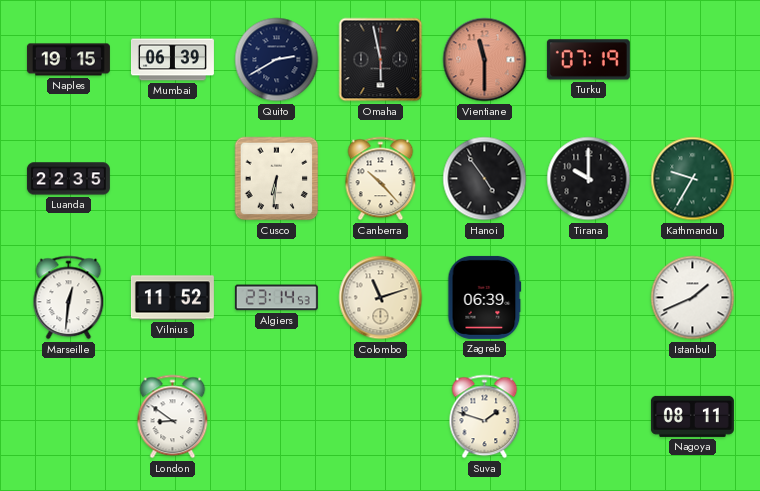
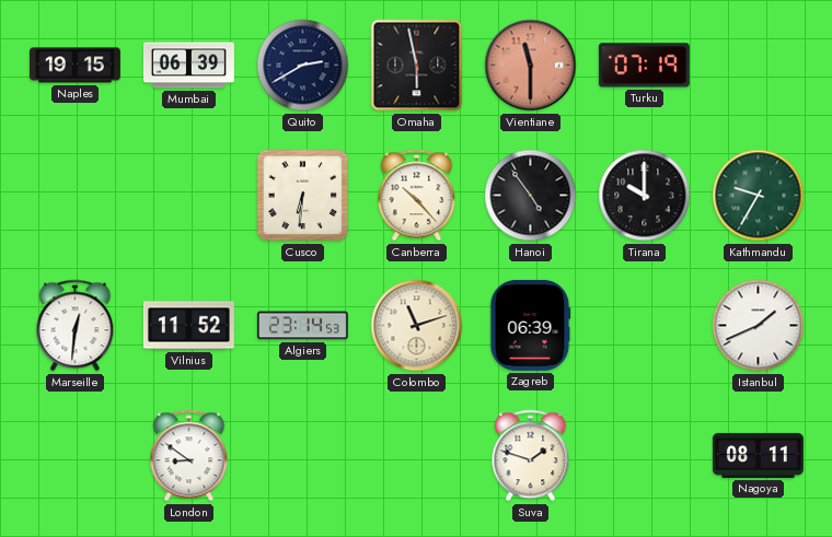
Luanda: 22:35 -> none
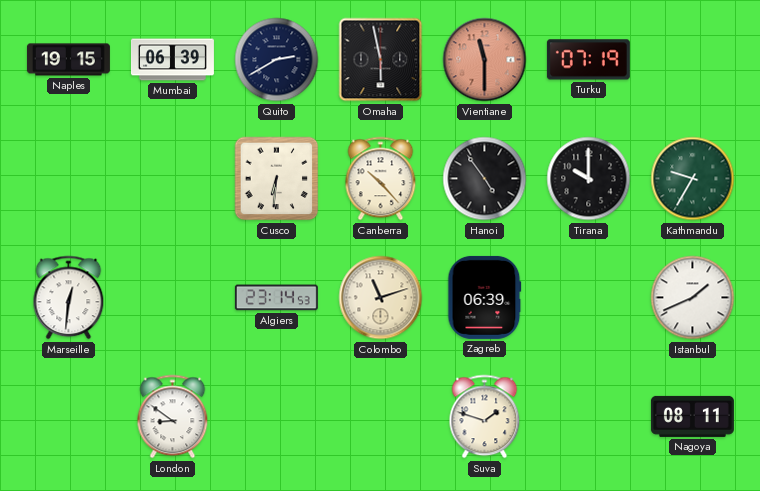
Vilnius: 11:52 -> none
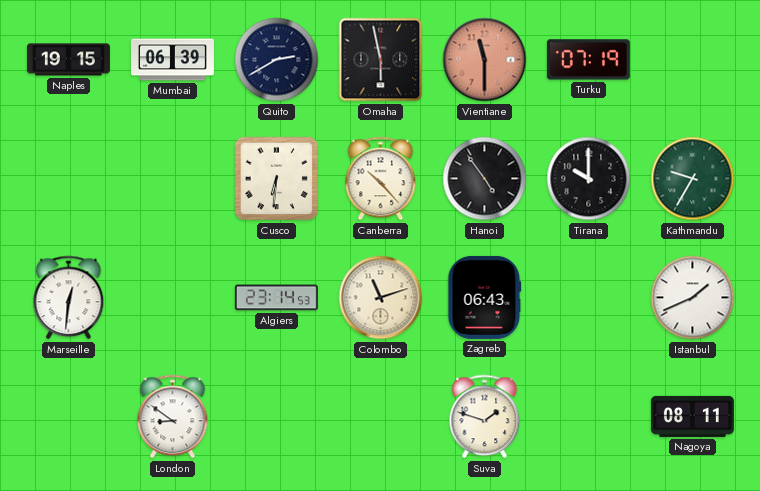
Zagreb: 06:39 -> 06:43
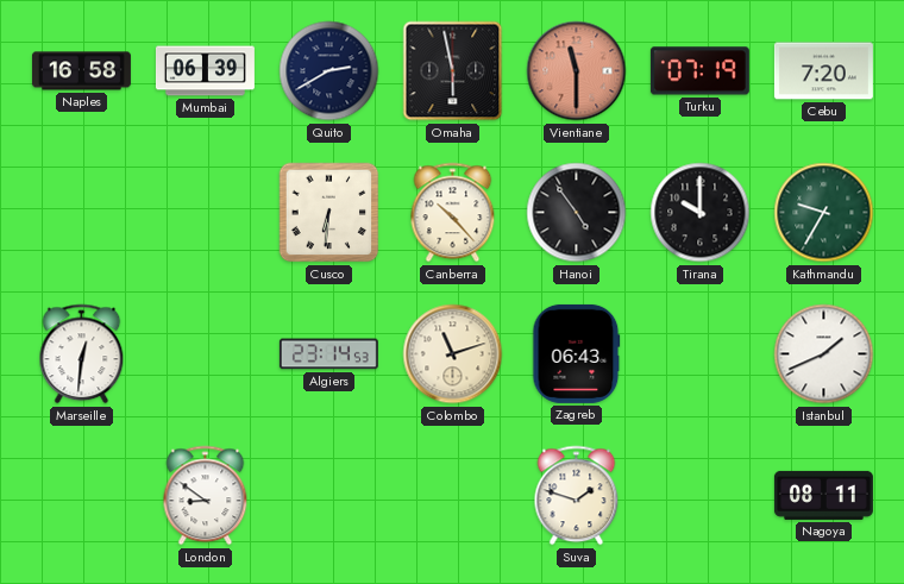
Naples: 19:15 -> 16:58
Cebu: none -> 7:20
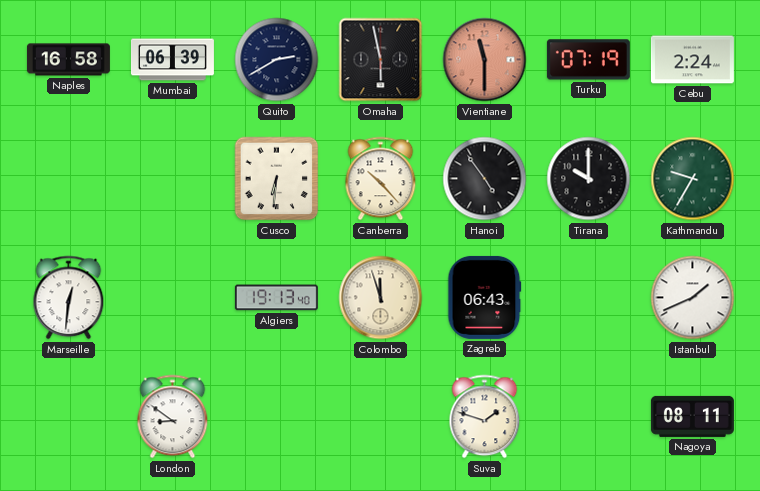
Cebu: 7:20 -> 2:24
Algiers: 23:14 -> 19:13
Colombo: 11:12 -> 11:57
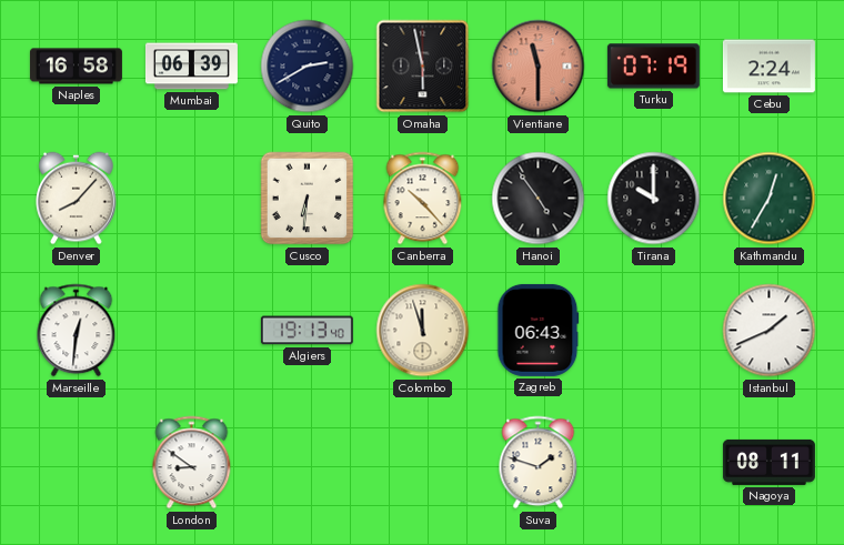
Denver: none -> 8:07
Kathmandu: 9:35 -> 12:35
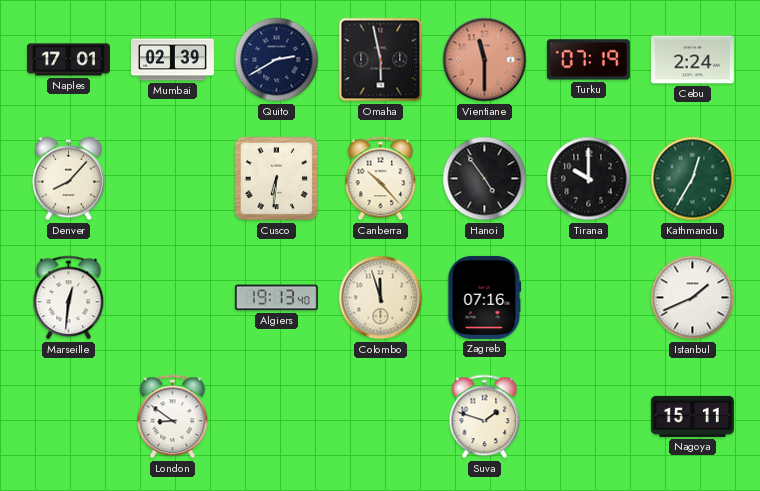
Naples: 16:58 -> 17:01
Mumbai: 06:39 -> 02:39
Zagreb: 06:43 -> 07:16
Nagoya: 08:11 -> 15:11
